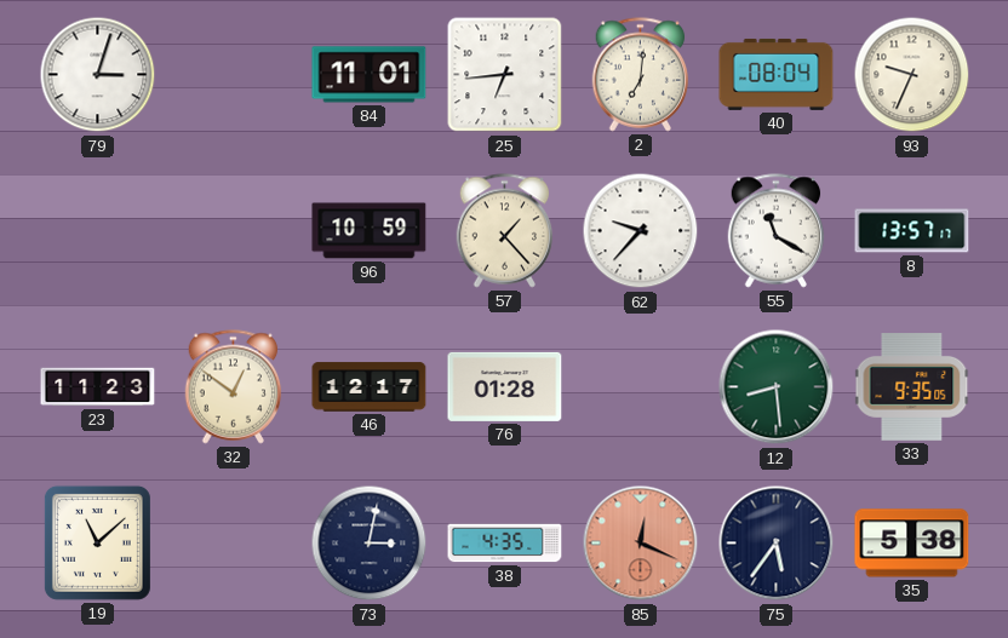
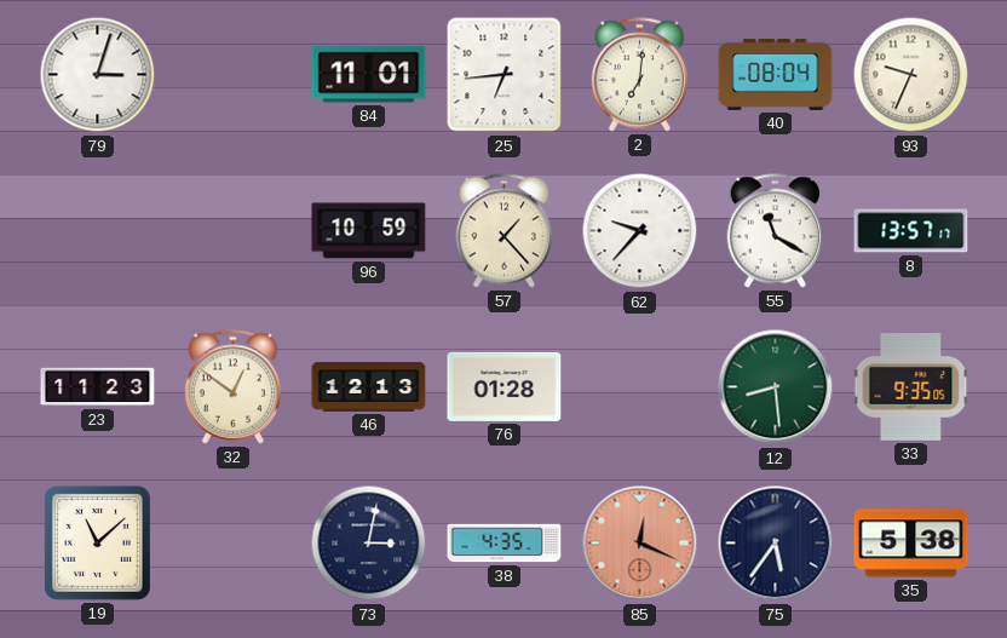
46: 12:17 -> 12:13
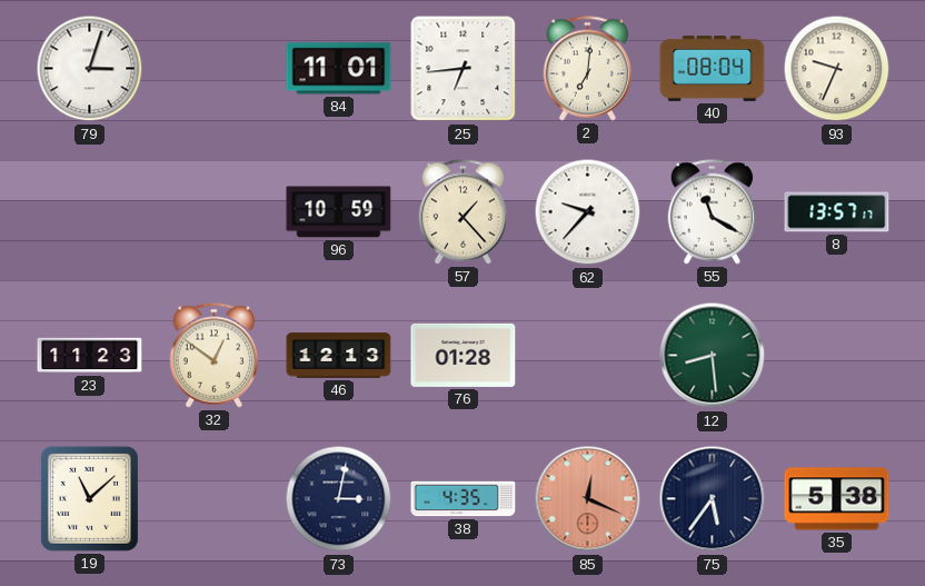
33: 9:35 -> none
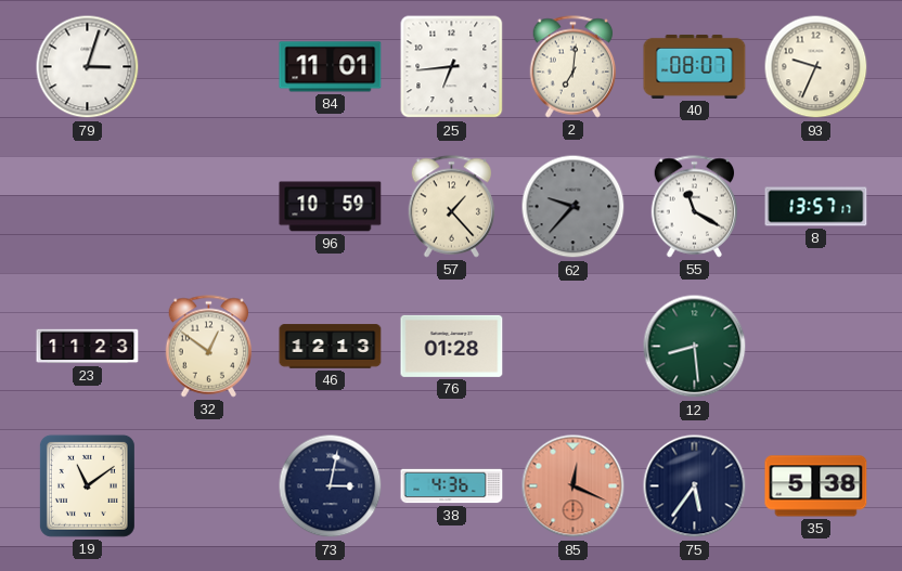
40: 08:04 -> 08:07
62 dial: white -> grey
19: 11:08 -> 11:09
38: 4:35 -> 4:36
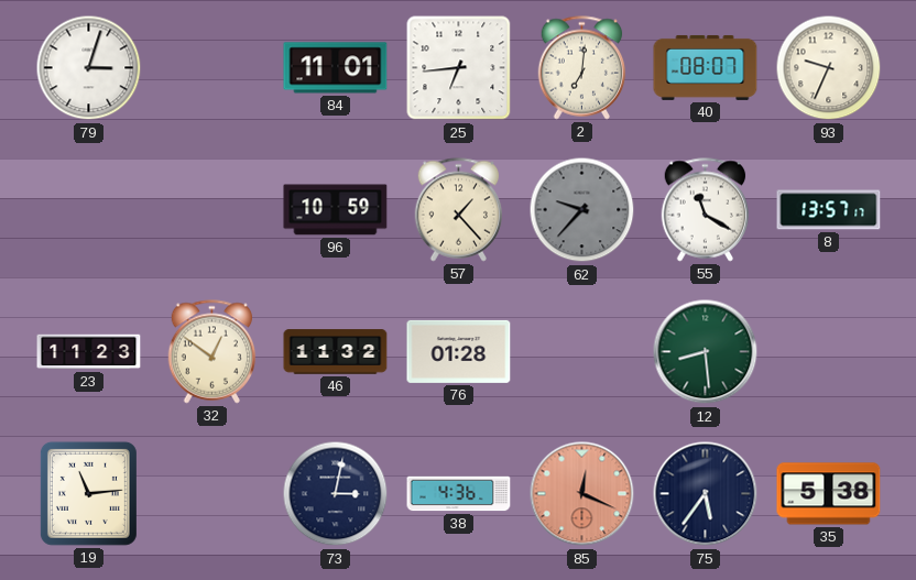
46: 12:13 -> 11:32
19: 11:09 -> 11:14
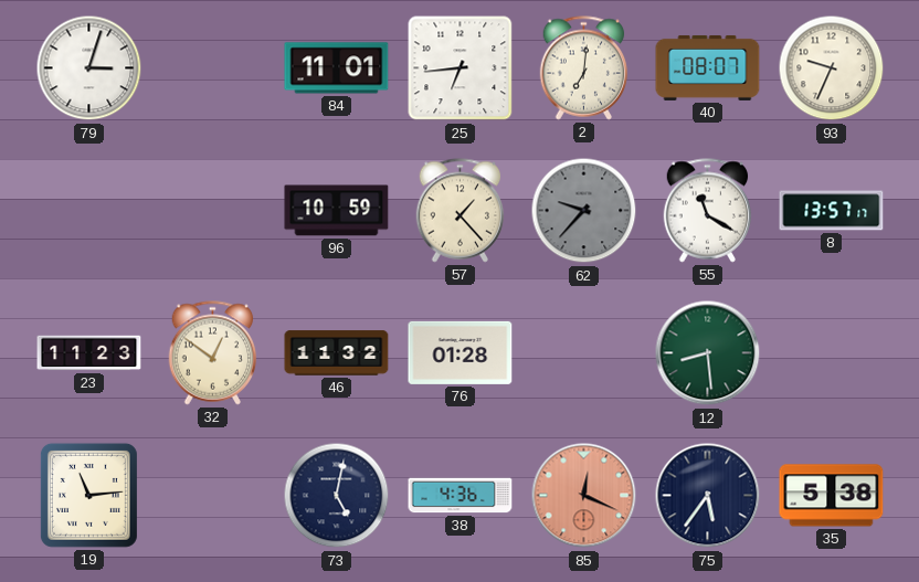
73: 3:02 -> 5:02
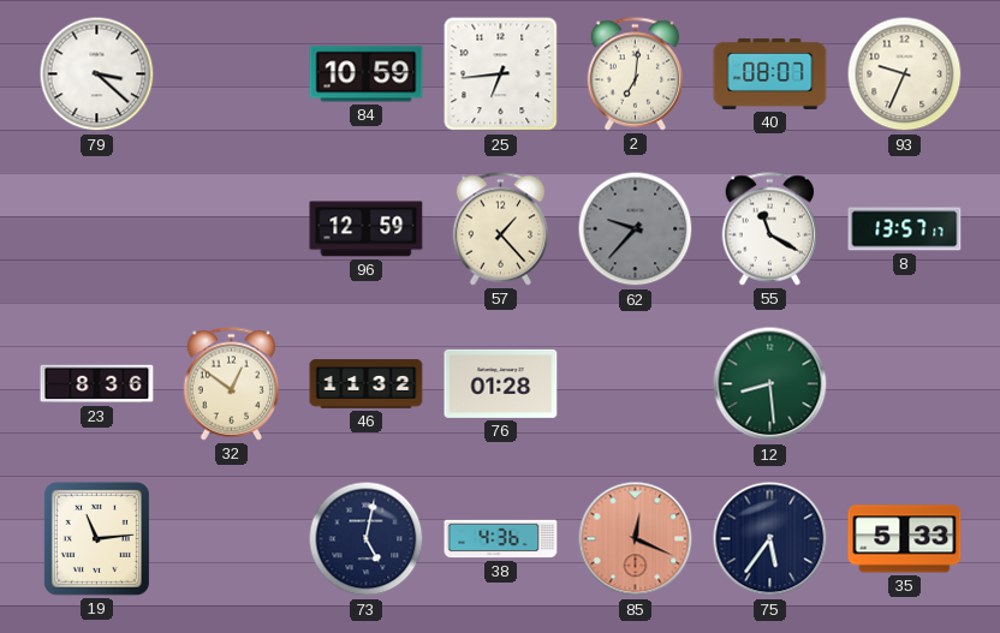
79: 3:03 -> 3:22
84: 11:01 -> 10:59
96: 10:59 -> 12:59
23: 11:23 -> 8:36
35: 5:38 -> 5:33
